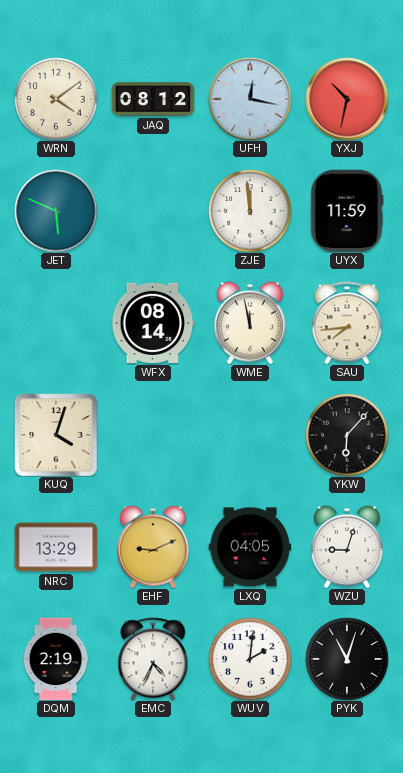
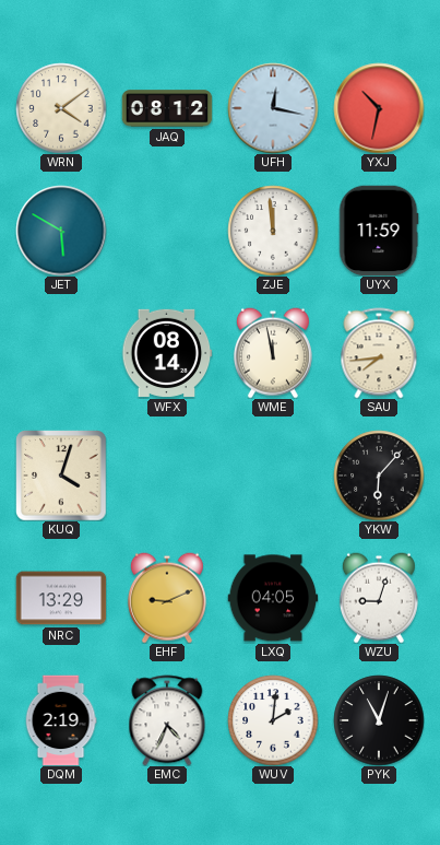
JET: 5:49 -> 5:50
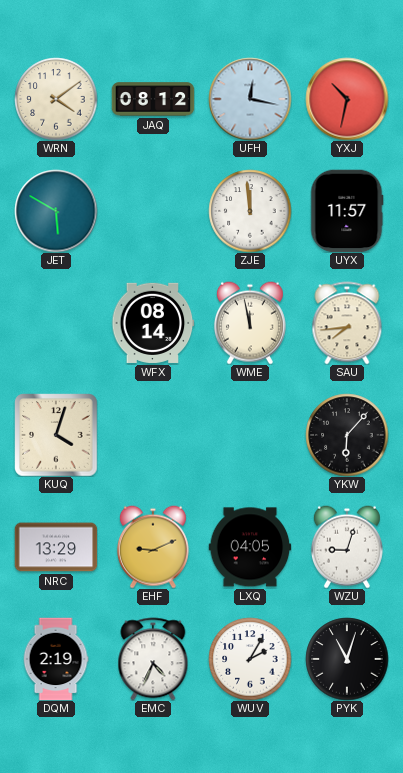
UYX: 11:59 -> 11:57
WUV: 2:01 -> 2:05
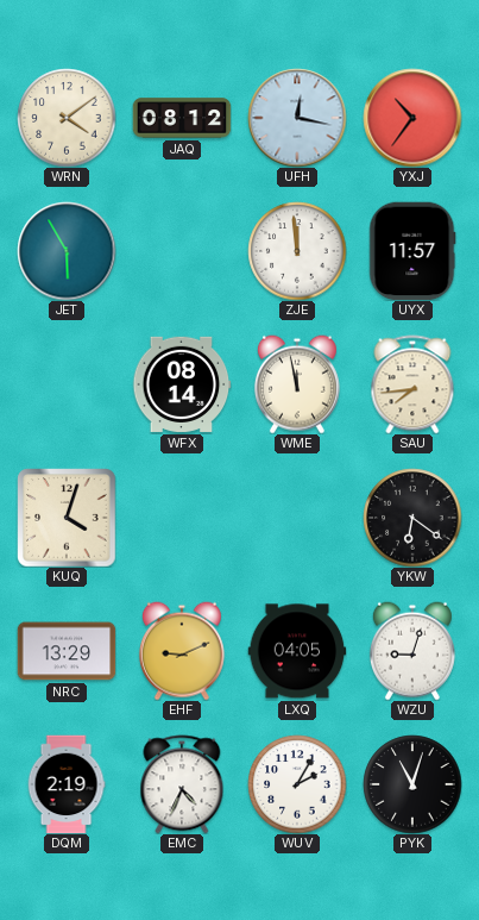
YXJ: 10:32 -> 10:36
JET: 5:50 -> 5:55
YKW: 6:07 -> 6:21
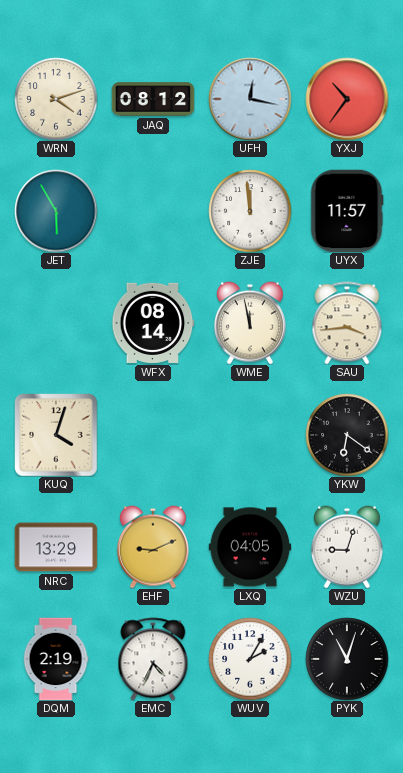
WRN: 4:09 -> 4:12
SAU: 7:44 -> 3:44
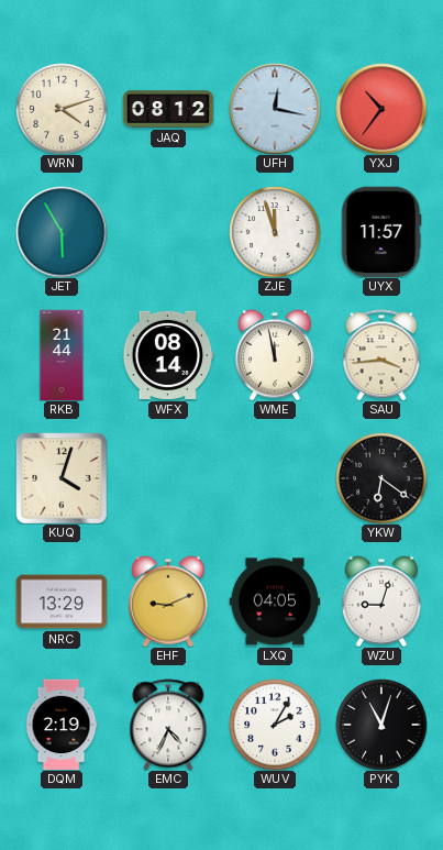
ZJE: 11:59 -> 11:57
RKB: none -> 21:44
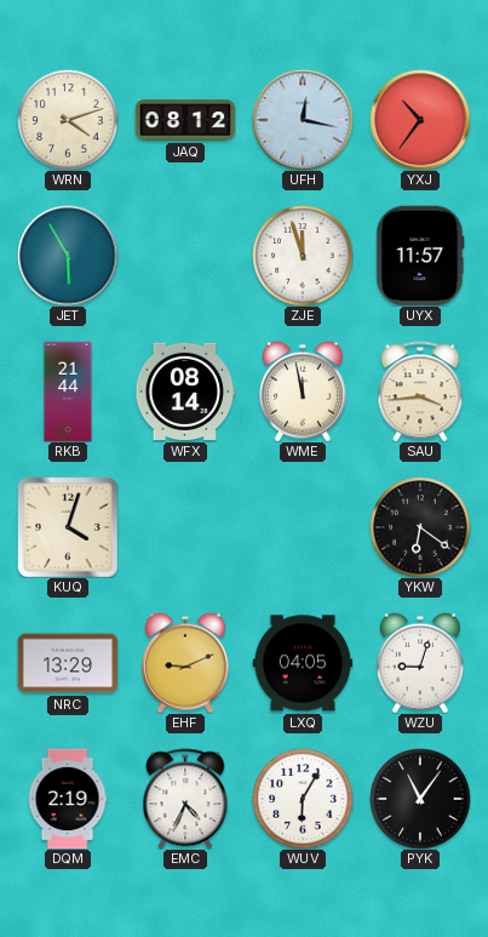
WUV: 2:05 -> 6:05
PYK: 11:03 -> 11:06
